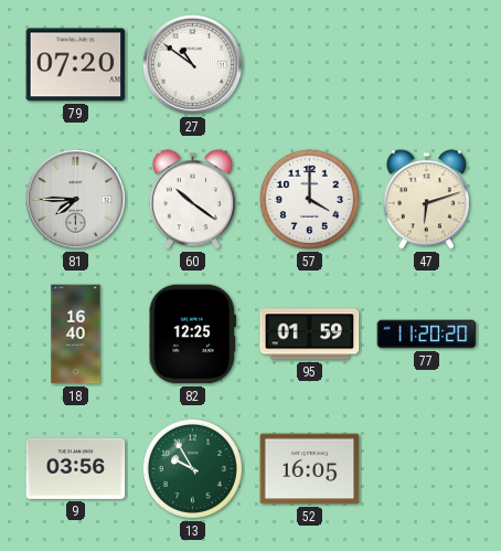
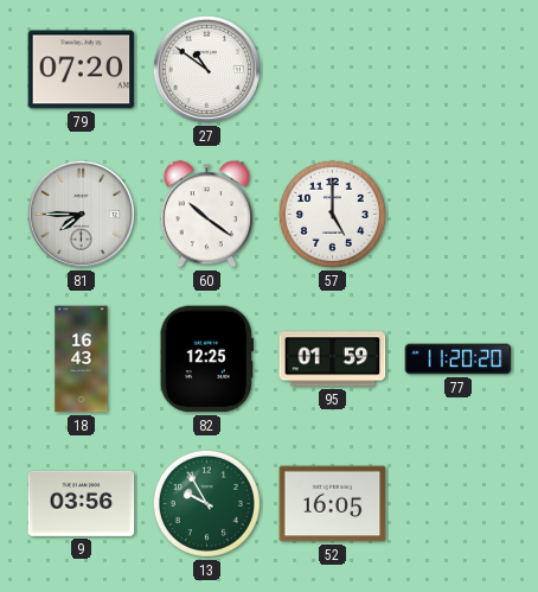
57: 4:00 -> 5:00
47: 6:12 -> none
18: 16:40 -> 16:43
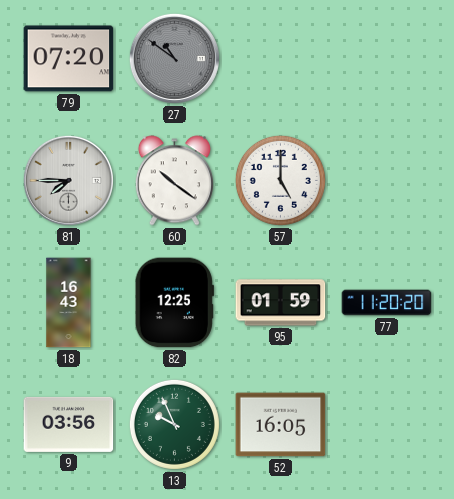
27 dial: white -> grey
13: 9:55 -> 9:56
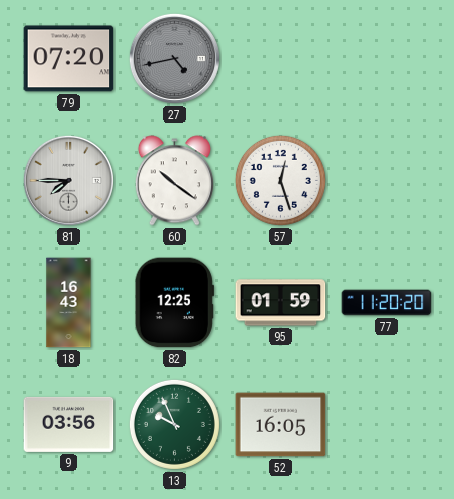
27: 10:51 -> 4:43
57: 5:00 -> 12:27
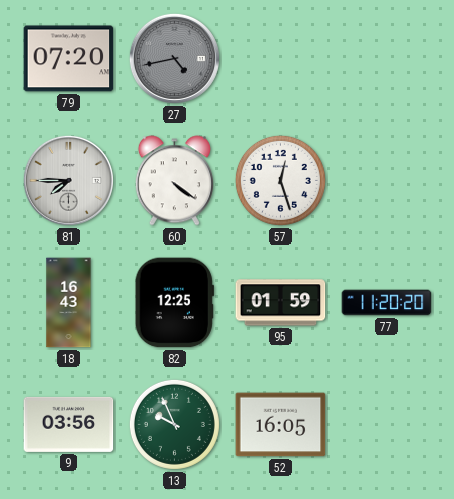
60: 10:21 -> 4:21
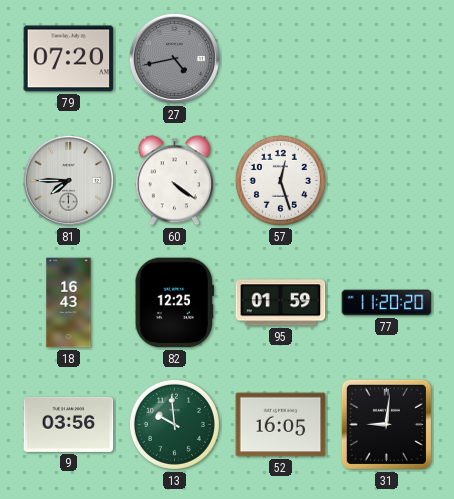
13: 9:56 -> 9:59
31: none -> 9:01
